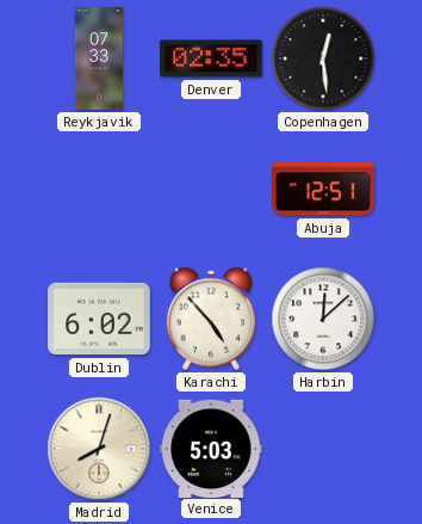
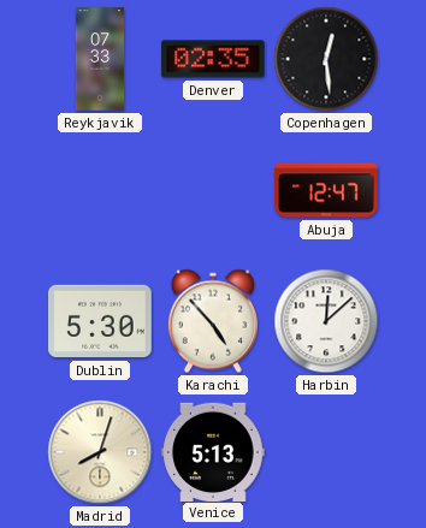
Abuja: 12:51 -> 12:47
Dublin: 6:02 -> 5:30
Venice: 5:03 -> 5:13
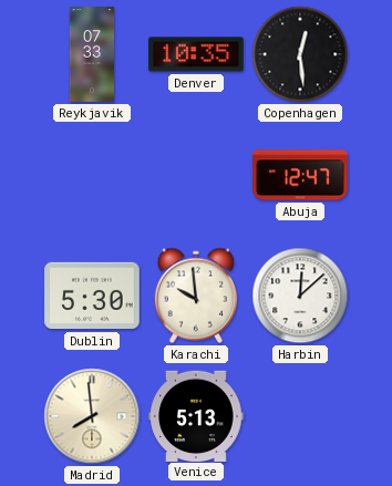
Denver: 02:35 -> 10:35
Karachi: 4:53 -> 9:59
Madrid: 8:03 -> 7:59
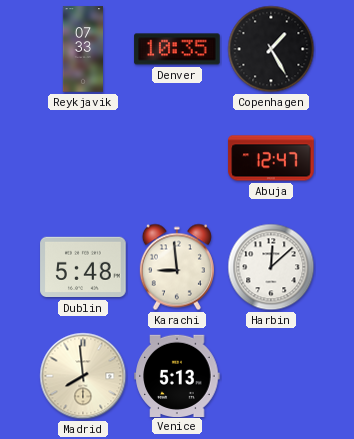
Copenhagen: 12:29 -> 1:25
Dublin: 5:30 -> 5:48
Karachi: 9:59 -> 8:59
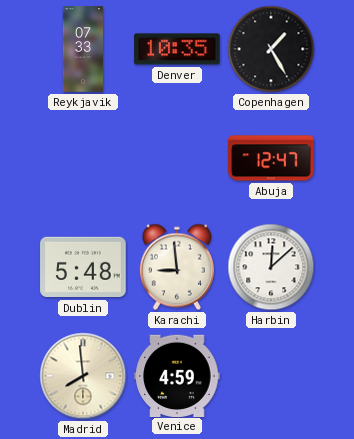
Venice: 5:13 -> 4:59
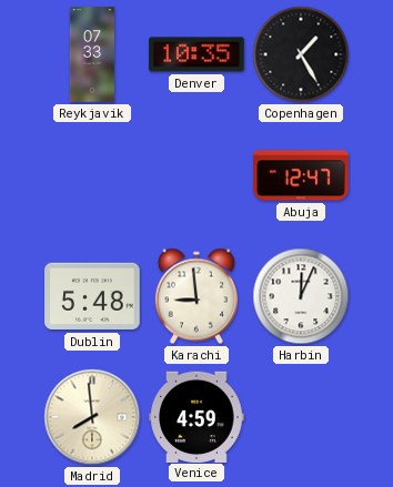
Harbin: 12:08 -> 12:04
